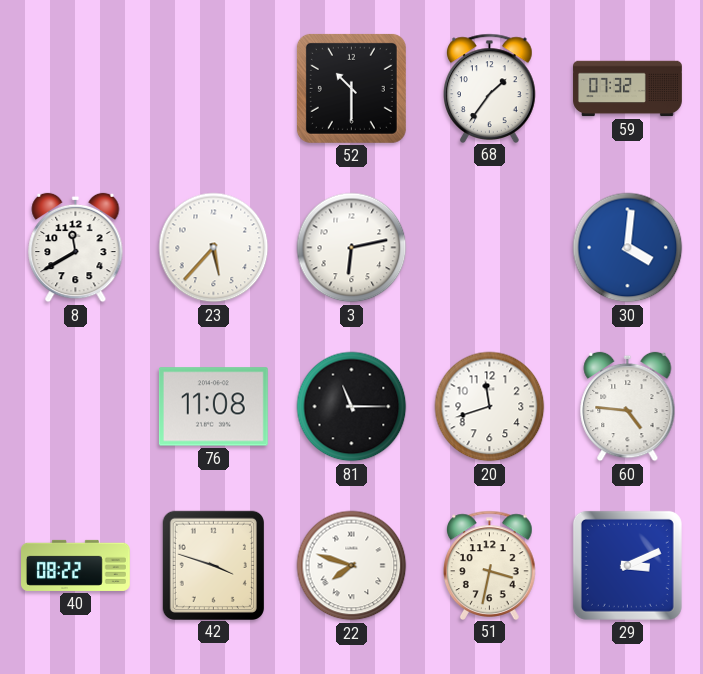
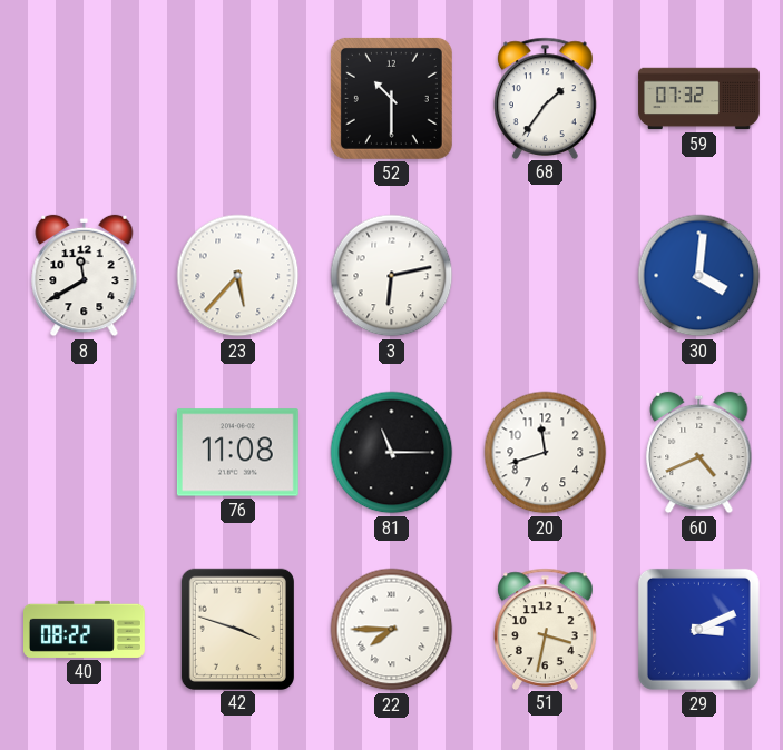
60: 4:46 -> 4:41
22: 7:48 -> 7:45
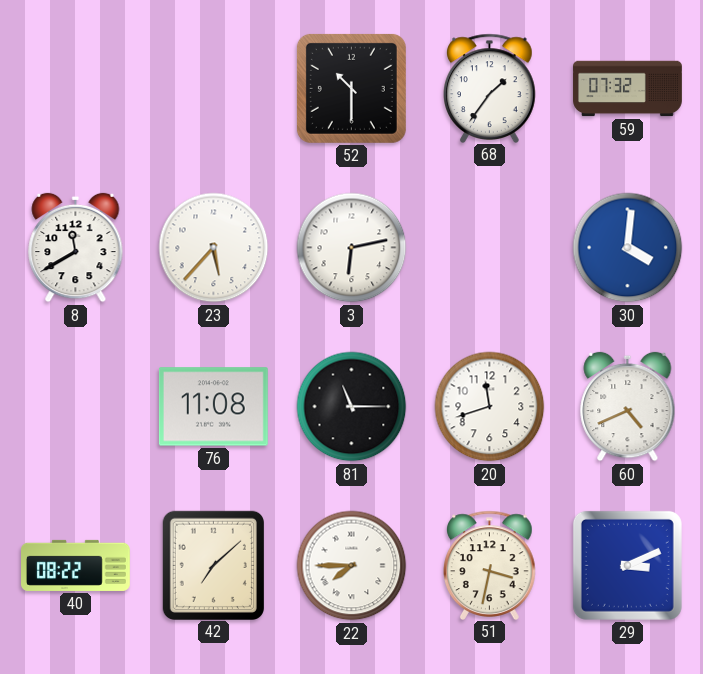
42: 3:48 -> 7:08
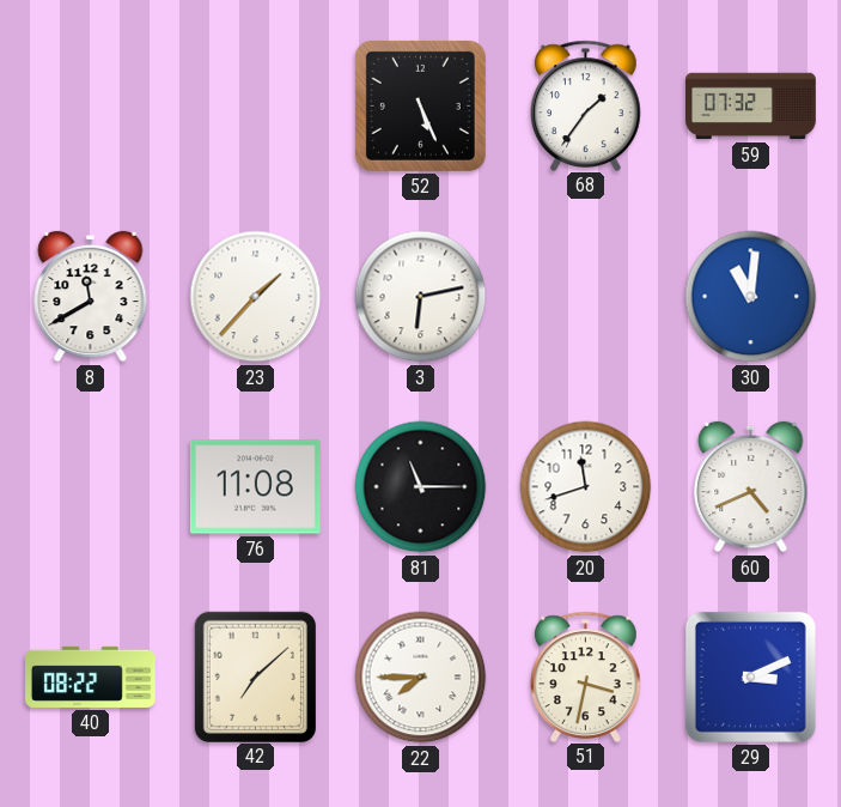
52: 10:30 -> 5:26
23: 5:37 -> 1:37
30: 4:01 -> 11:01
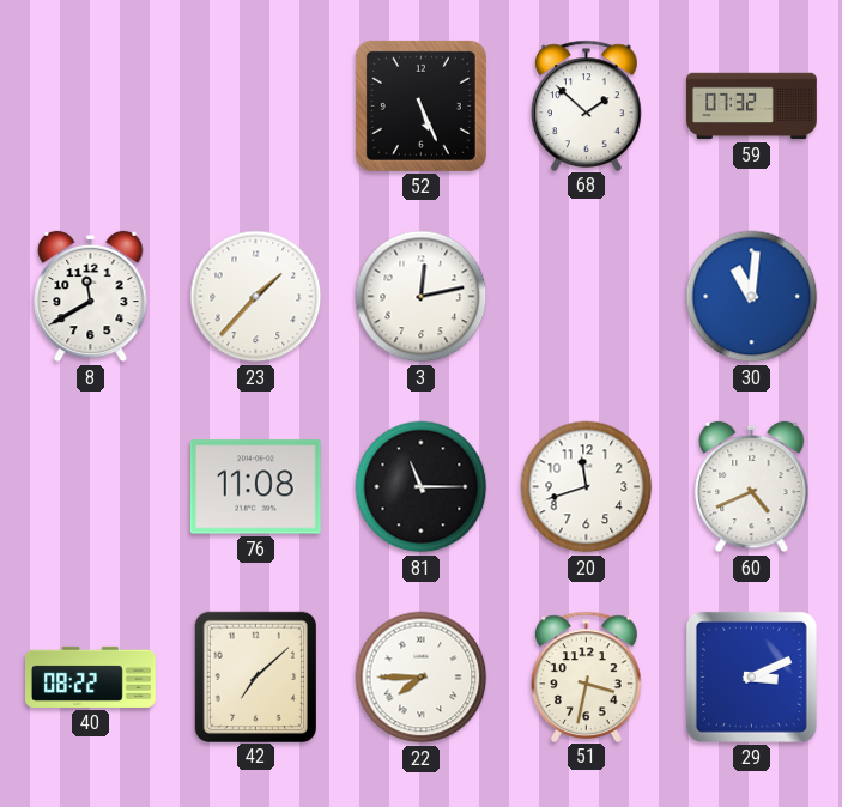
68: 1:36 -> 1:52
3: 6:13 -> 12:13
